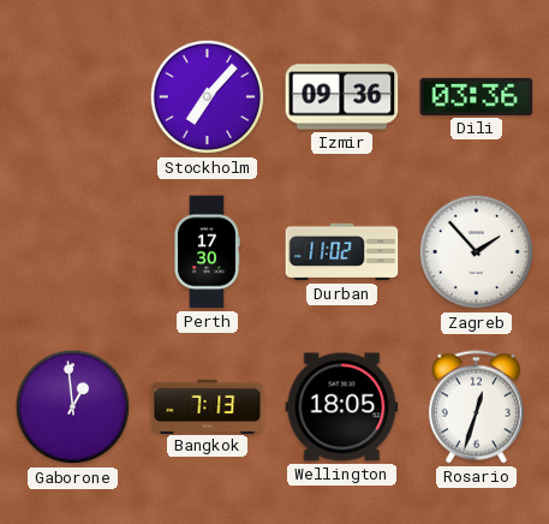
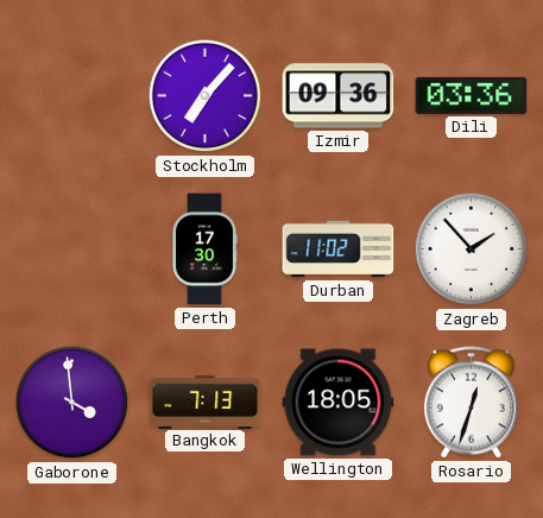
Gaborone: 12:59 -> 3:59
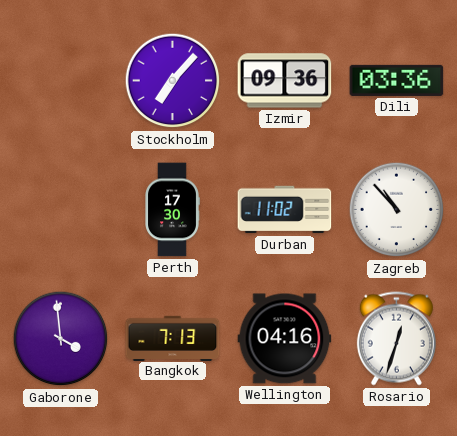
Zagreb: 1:53 -> 10:53
Wellington: 18:05 -> 04:16
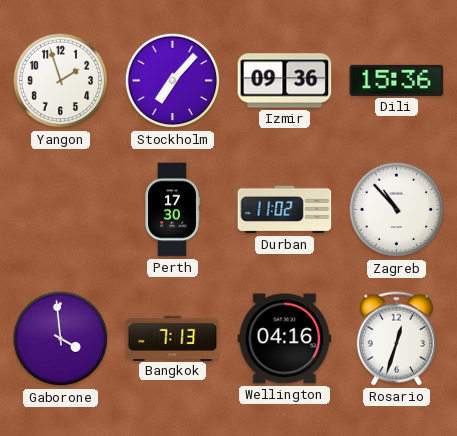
Yangon: none -> 1:57
Dili: 03:36 -> 15:36
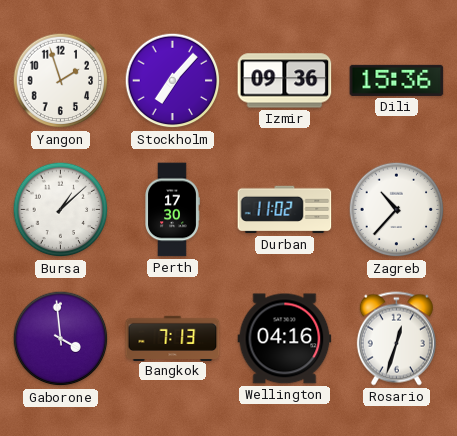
Bursa: none -> 1:08
Zagreb: 10:53 -> 10:37
